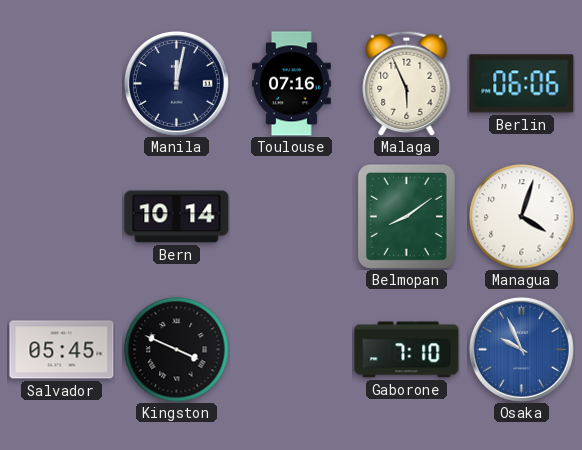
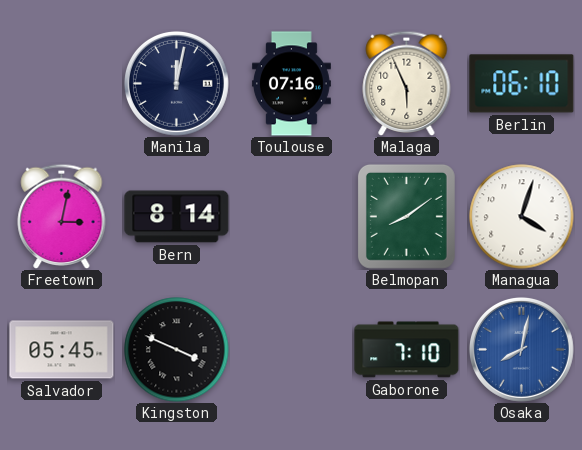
Berlin: 06:06 -> 06:10
Freetown: none -> 3:02
Bern: 10:14 -> 8:14
Osaka: 9:56 -> 8:02
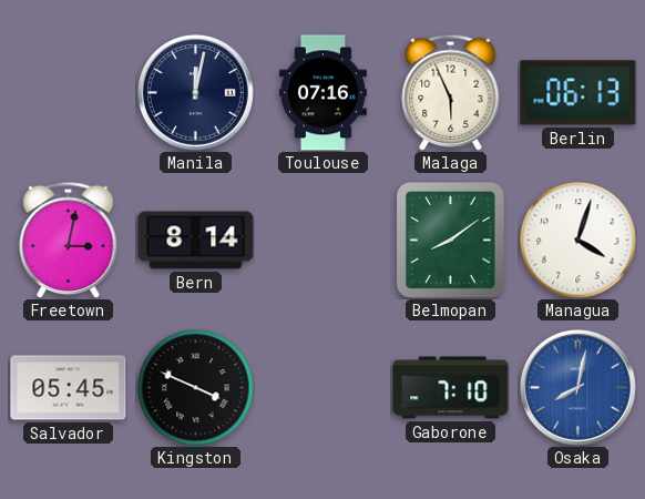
Berlin: 06:10 -> 06:13
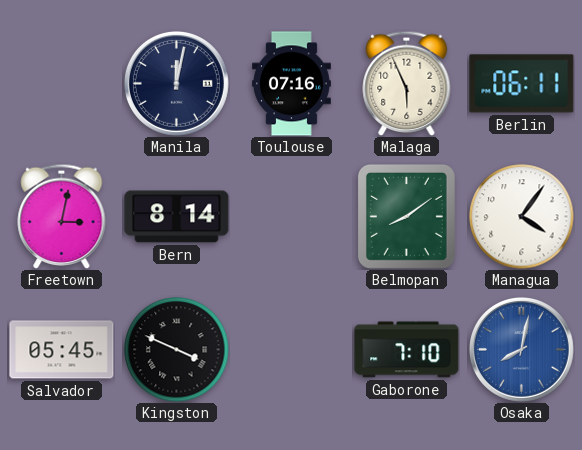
Berlin: 06:13 -> 06:11
Managua: 4:03 -> 4:06
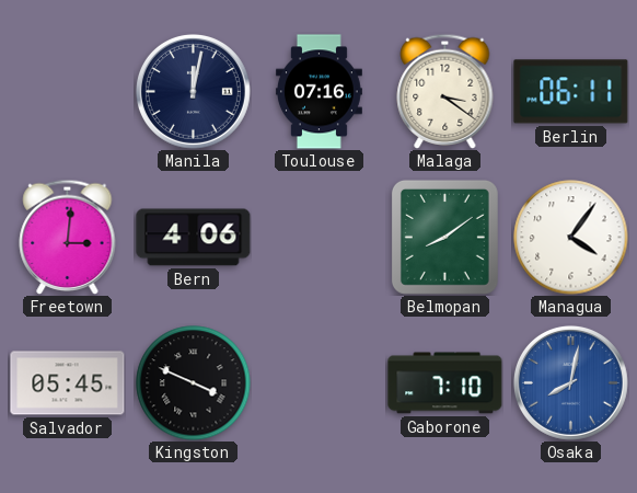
Malaga: 5:56 -> 3:21
Freetown: 3:02 -> 3:01
Bern: 8:14 -> 4:06
